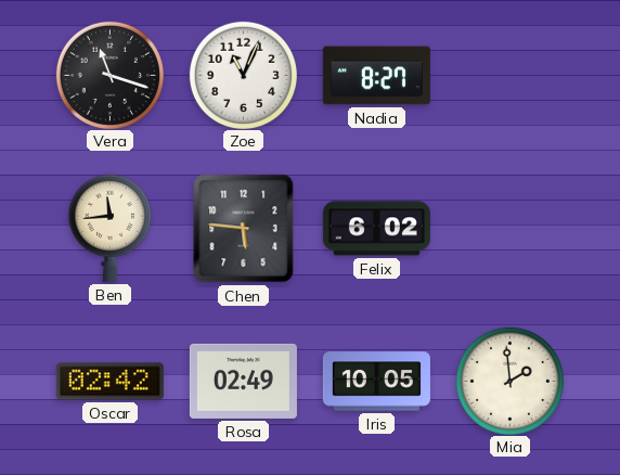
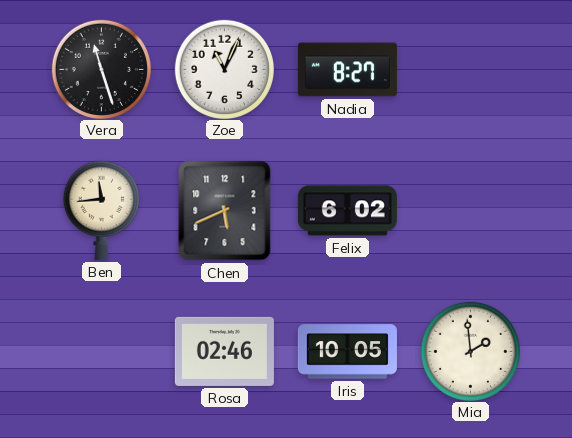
Vera: 11:18 -> 11:27
Chen: 5:46 -> 5:41
Oscar: 02:42 -> none
Rosa: 02:49 -> 02:46
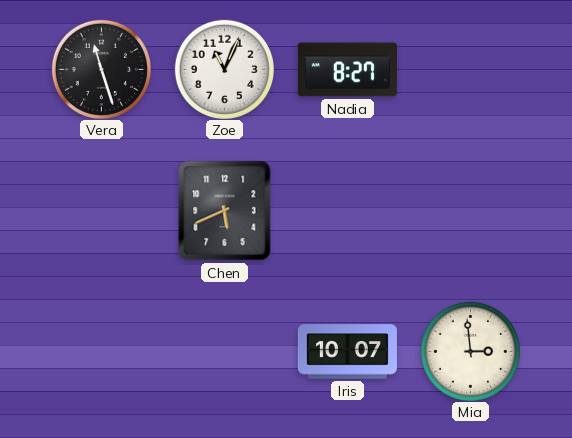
Ben: 11:44 -> none
Felix: 6:02 -> none
Rosa: 02:46 -> none
Iris: 10:05 -> 10:07
Mia: 1:59 -> 2:59
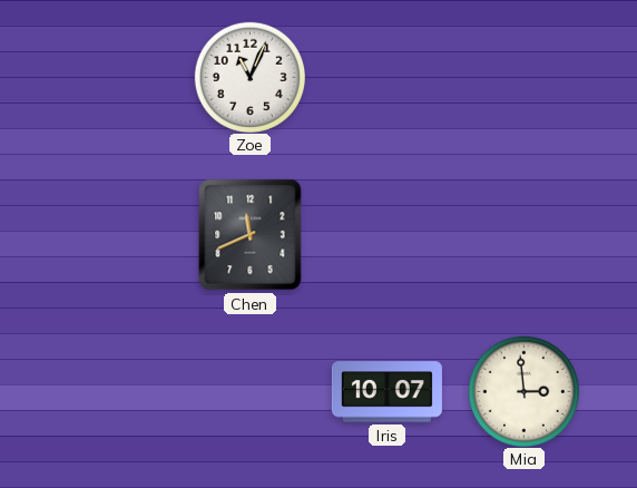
Vera: 11:27 -> none
Nadia: 8:27 -> none
Chen: 5:41 -> 11:41
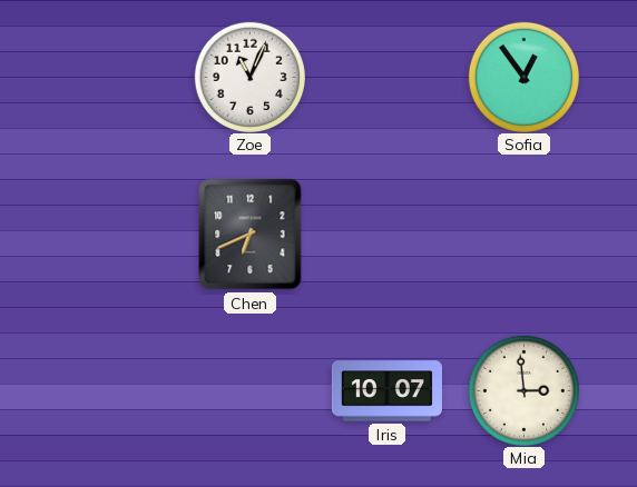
Sofia: none -> 12:54
Chen: 11:41 -> 6:41
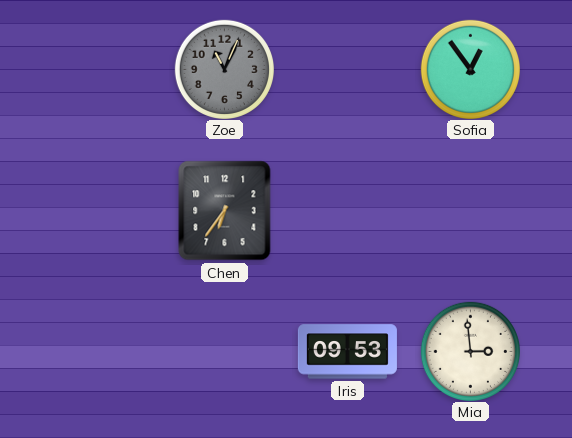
Zoe dial: white -> grey
Chen: 6:41 -> 6:36
Iris: 10:07 -> 09:53
